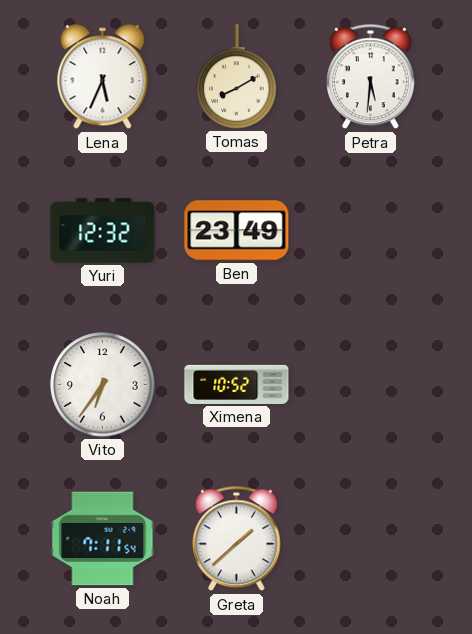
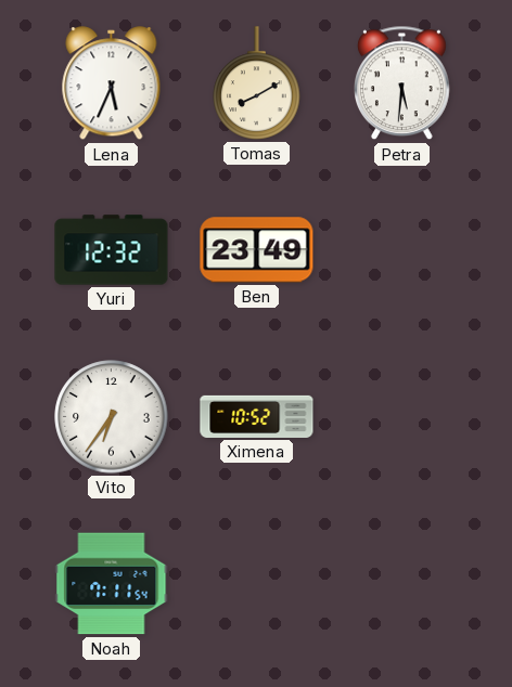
Greta: 1:38 -> none
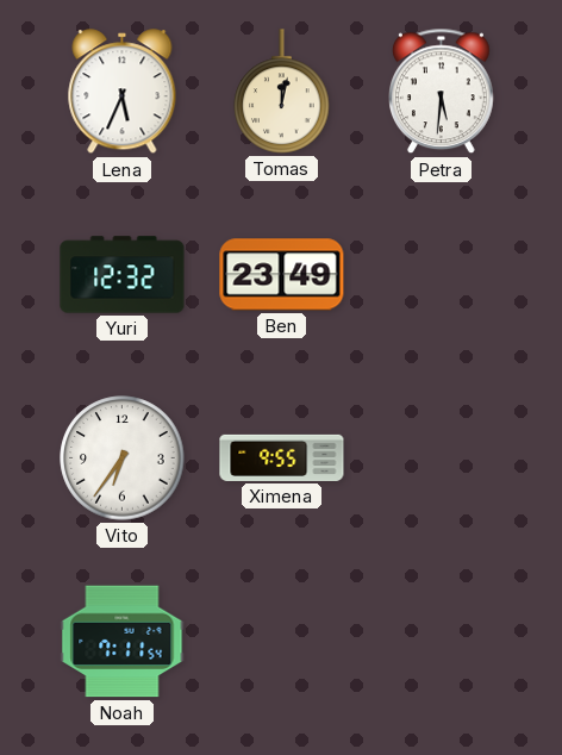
Tomas: 8:10 -> 12:02
Ximena: 10:52 -> 9:55
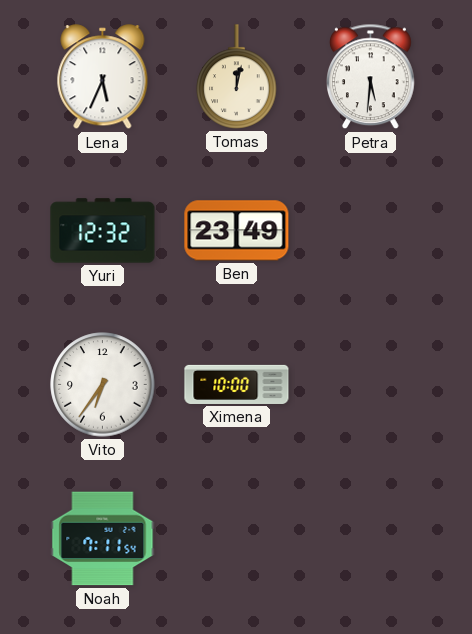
Ximena: 9:55 -> 10:00
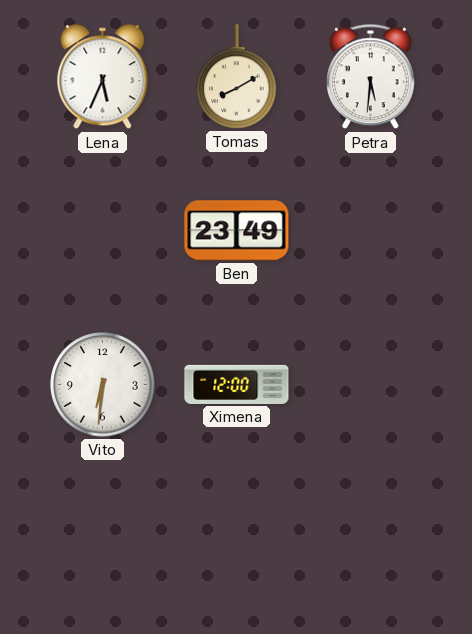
Tomas: 12:02 -> 8:10
Yuri: 12:32 -> none
Vito: 6:36 -> 6:31
Ximena: 10:00 -> 12:00
Noah: 7:11 -> none
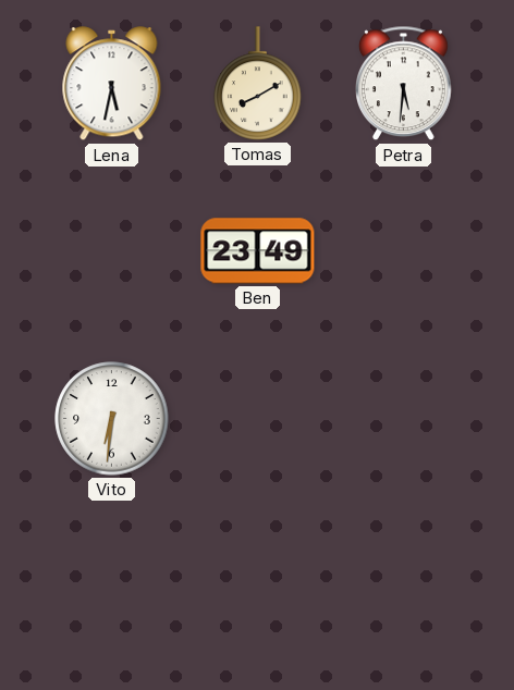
Lena: 5:34 -> 5:32
Ximena: 12:00 -> none
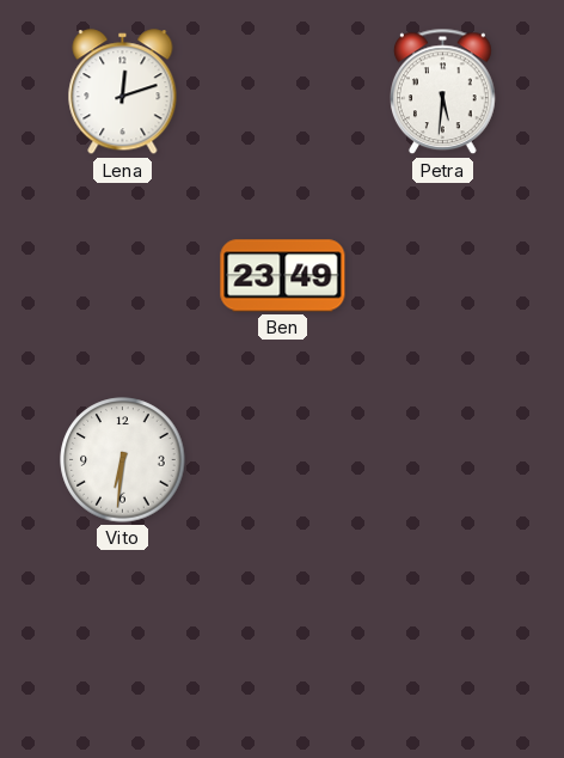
Lena: 5:32 -> 12:12
Tomas: 8:10 -> none
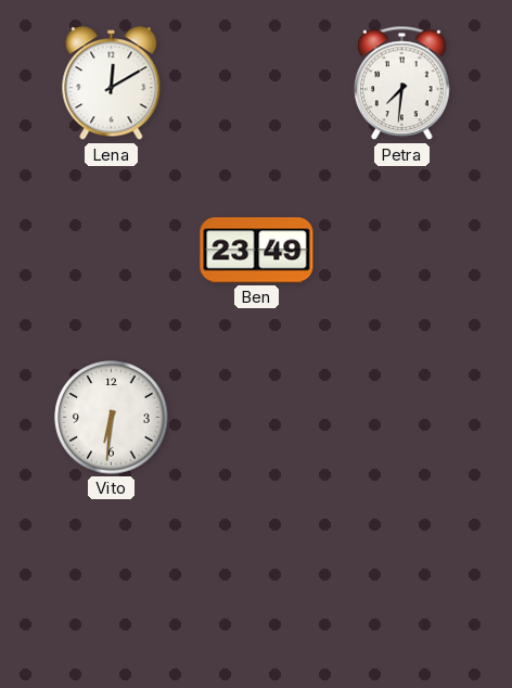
Lena: 12:12 -> 12:10
Petra: 5:31 -> 7:31
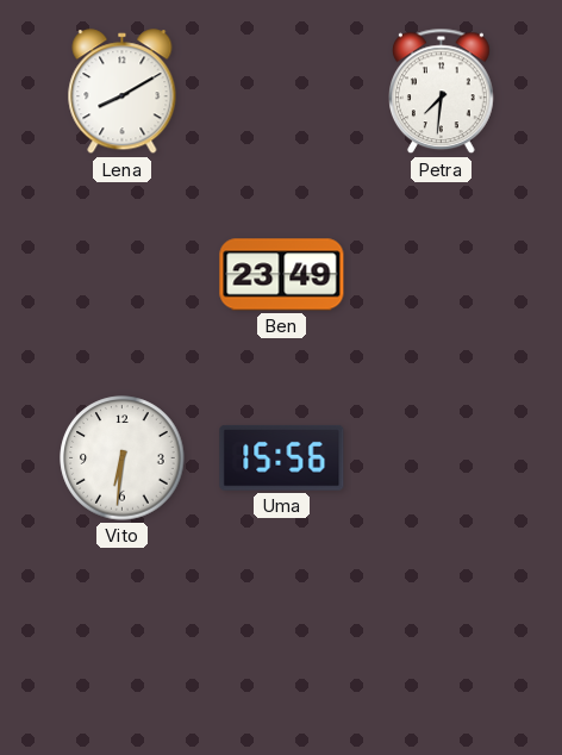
Lena: 12:10 -> 8:10
Uma: none -> 15:56
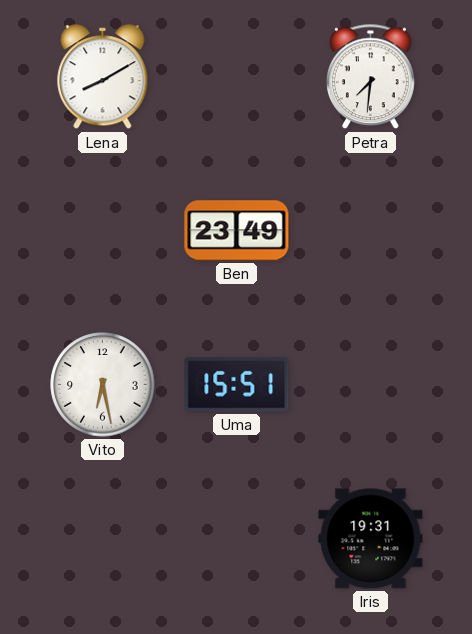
Vito: 6:31 -> 6:28
Uma: 15:56 -> 15:51
Iris: none -> 19:31
